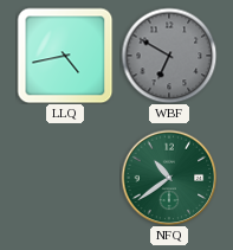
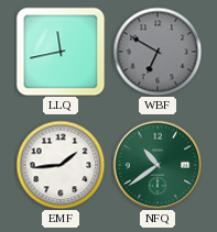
LLQ: 4:43 -> 11:43
EMF: none -> 1:44
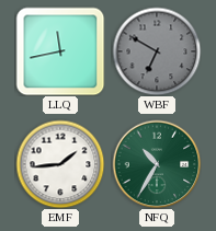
NFQ: 10:39 -> 10:35
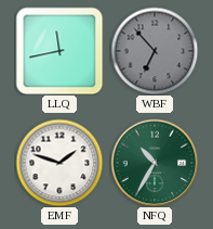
WBF: 6:50 -> 6:53
EMF: 1:44 -> 1:48
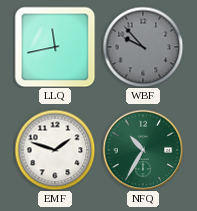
WBF: 6:53 -> 9:53
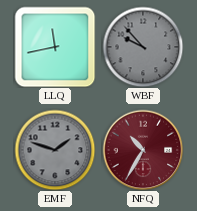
EMF dial: white -> grey
NFQ dial: green -> burgundy
